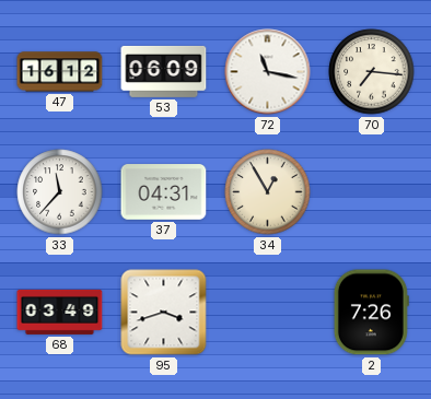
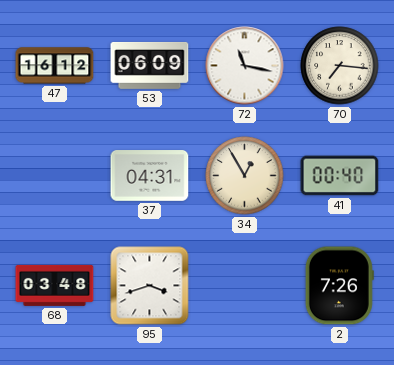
33: 11:37 -> none
41: none -> 00:40
68: 03:49 -> 03:48
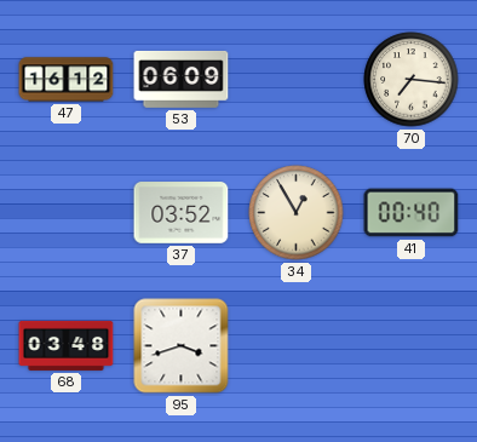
72: 11:17 -> none
37: 04:31 -> 03:52
2: 7:26 -> none
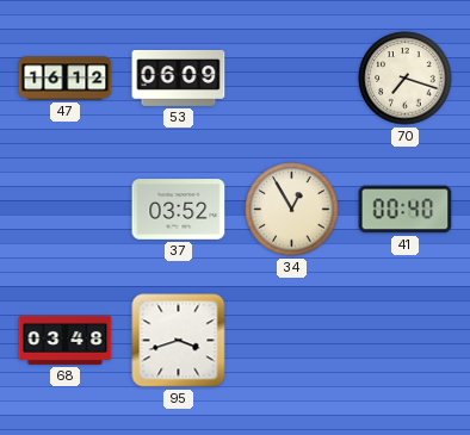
70: 7:16 -> 7:18
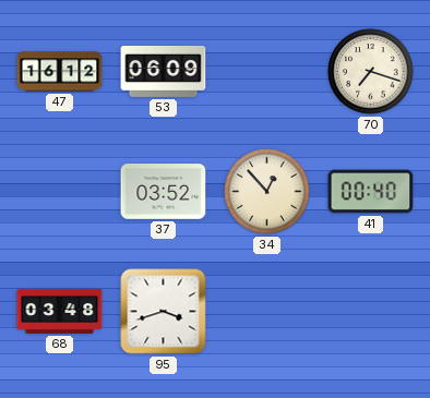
34: 12:55 -> 12:53
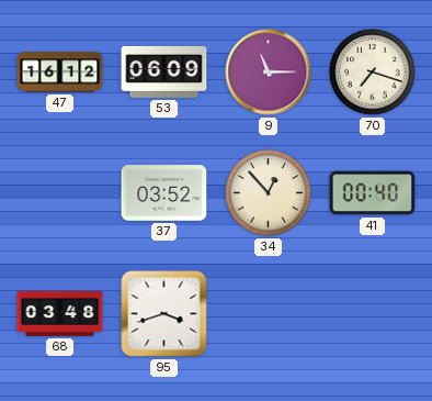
9: none -> 11:15
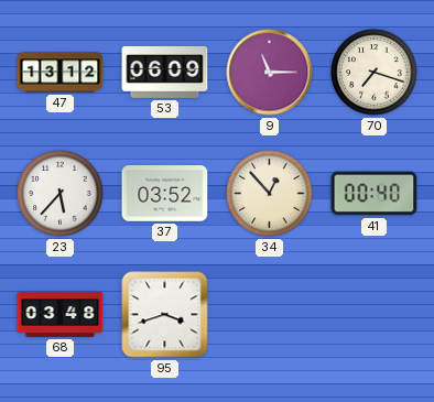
47: 16:12 -> 13:12
23: none -> 5:37
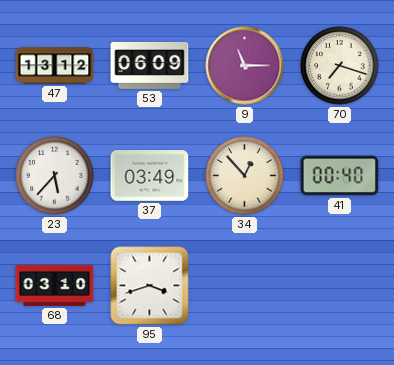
37: 03:52 -> 03:49
68: 03:48 -> 03:10
